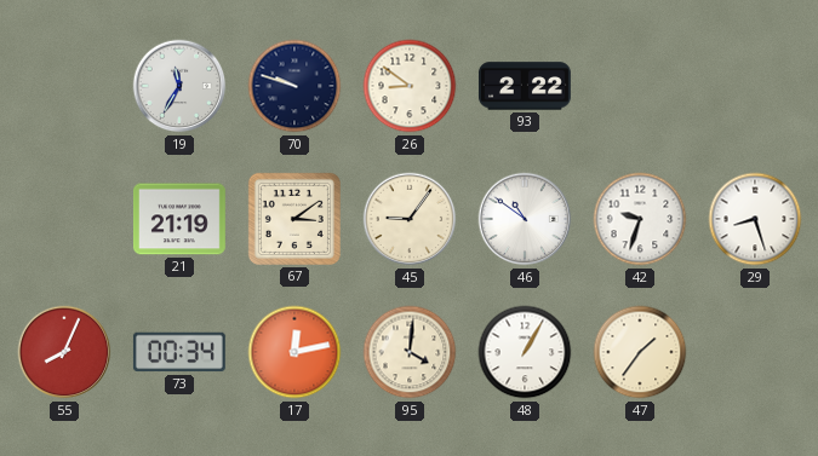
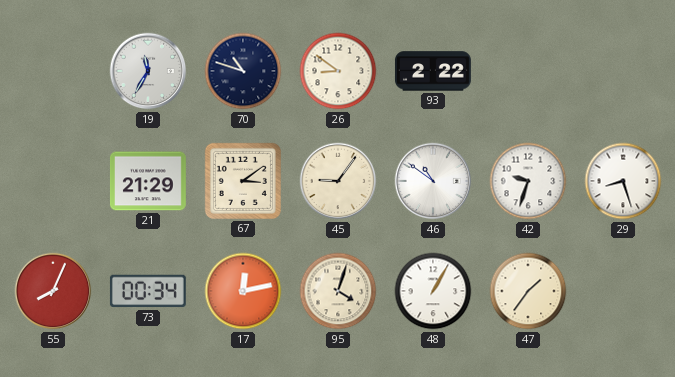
70: 9:48 -> 10:48
21: 21:19 -> 21:29
95: 4:01 -> 4:03
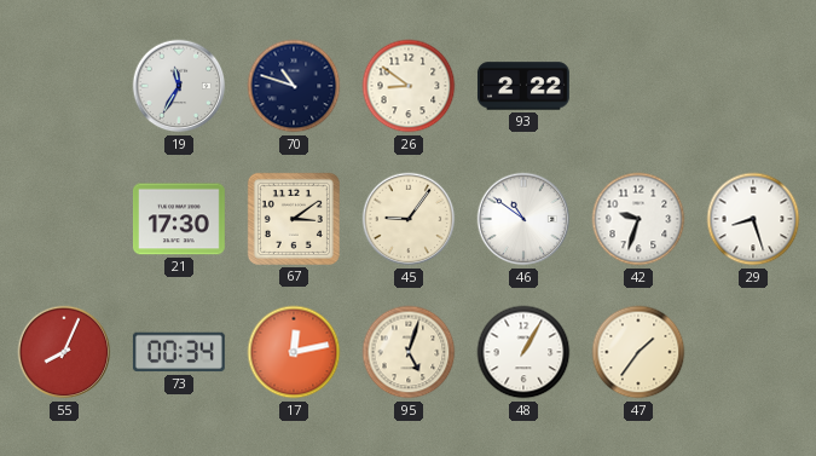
21: 21:29 -> 17:30
95: 4:03 -> 5:03
